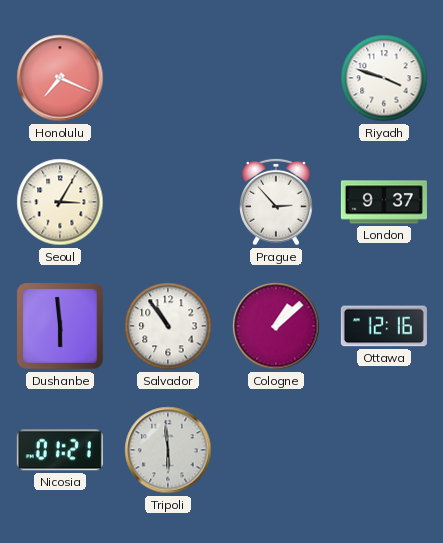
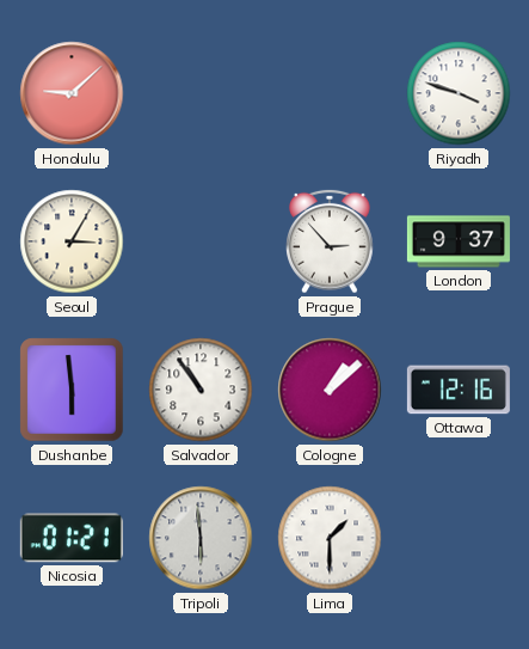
Honolulu: 7:19 -> 9:08
Lima: none -> 1:30
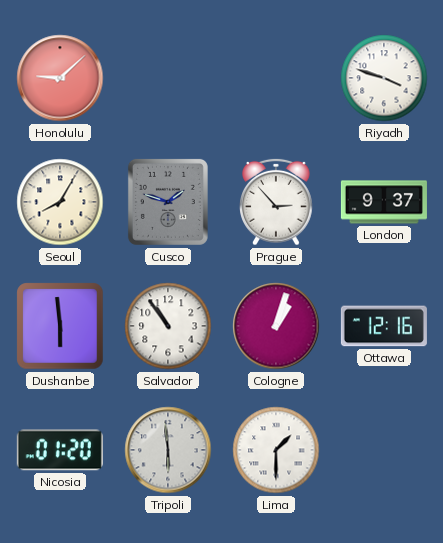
Seoul: 3:05 -> 8:05
Cusco: none -> 1:48
Cologne: 1:08 -> 1:03
Nicosia: 01:21 -> 01:20
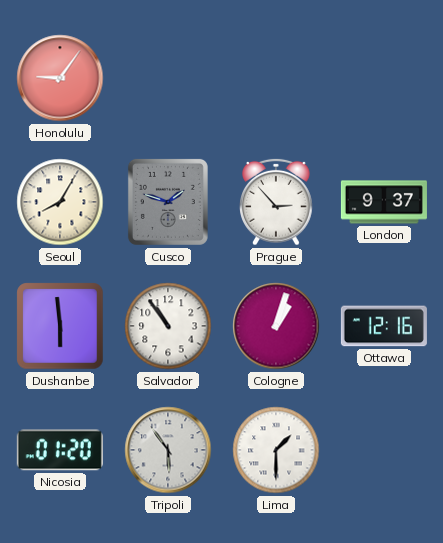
Honolulu: 9:08 -> 9:06
Riyadh: 3:48 -> none
Tripoli: 5:59 -> 5:54
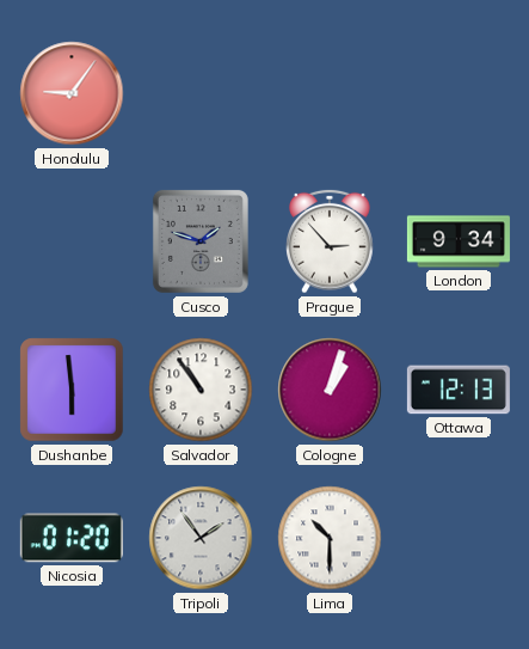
Seoul: 8:05 -> none
London: 9:37 -> 9:34
Ottawa: 12:16 -> 12:13
Tripoli: 5:54 -> 1:54
Lima: 1:30 -> 10:30
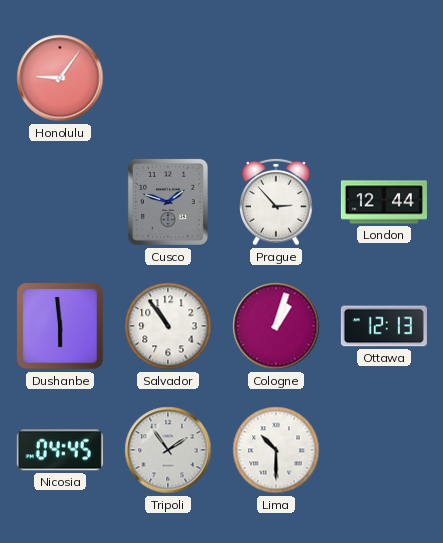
London: 9:34 -> 12:44
Nicosia: 01:20 -> 04:45
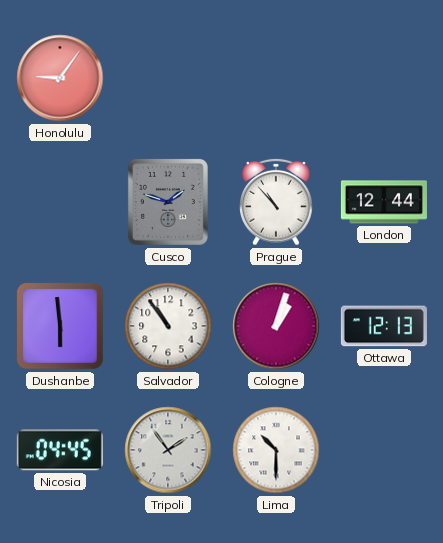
Prague: 2:53 -> 10:53
